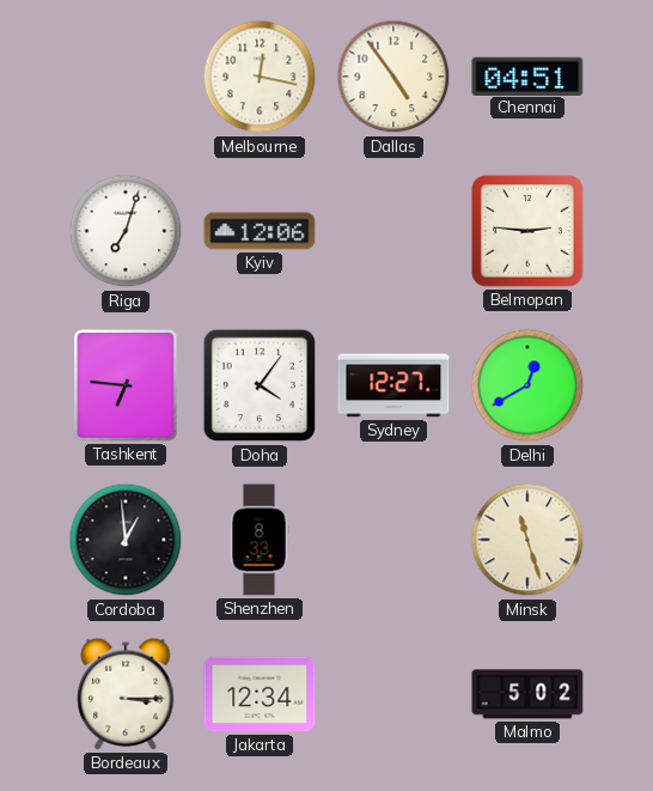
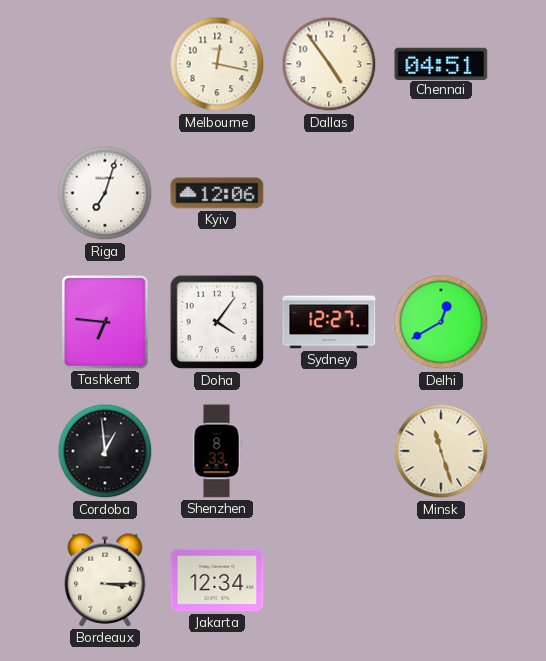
Belmopan: 2:46 -> none
Malmo: 5:02 -> none
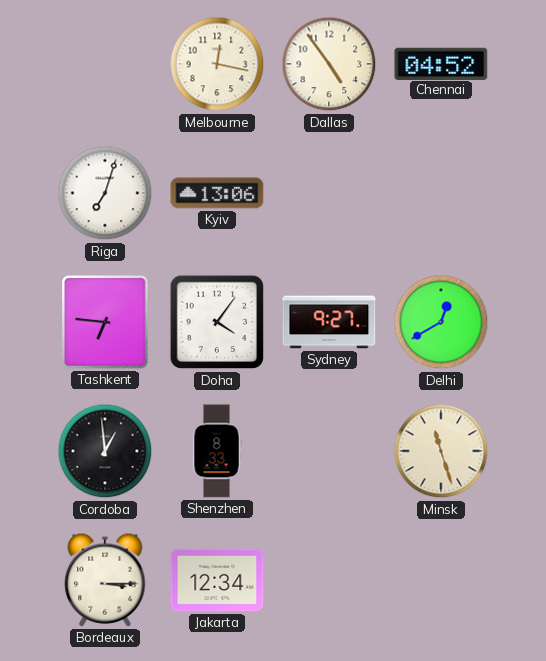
Chennai: 04:51 -> 04:52
Kyiv: 12:06 -> 13:06
Sydney: 12:27 -> 9:27
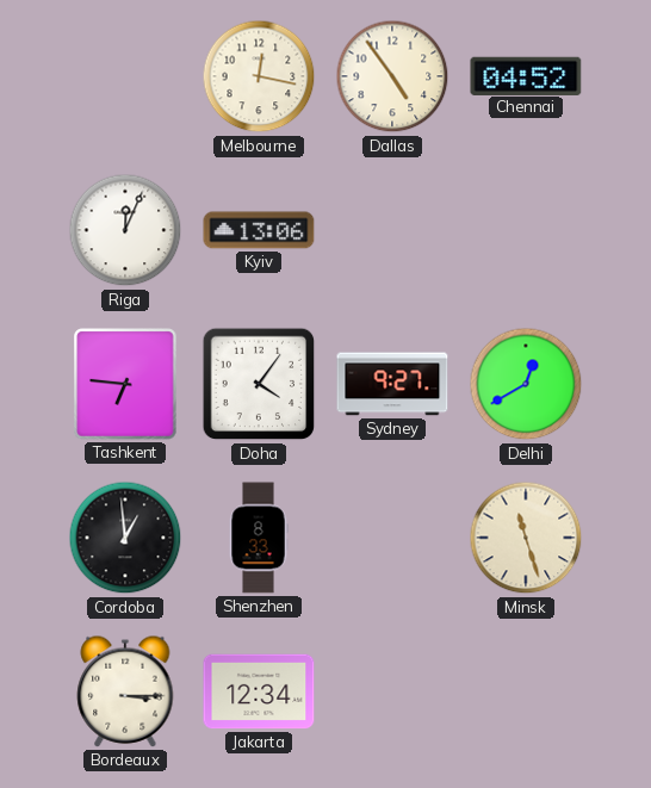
Riga: 7:03 -> 12:04
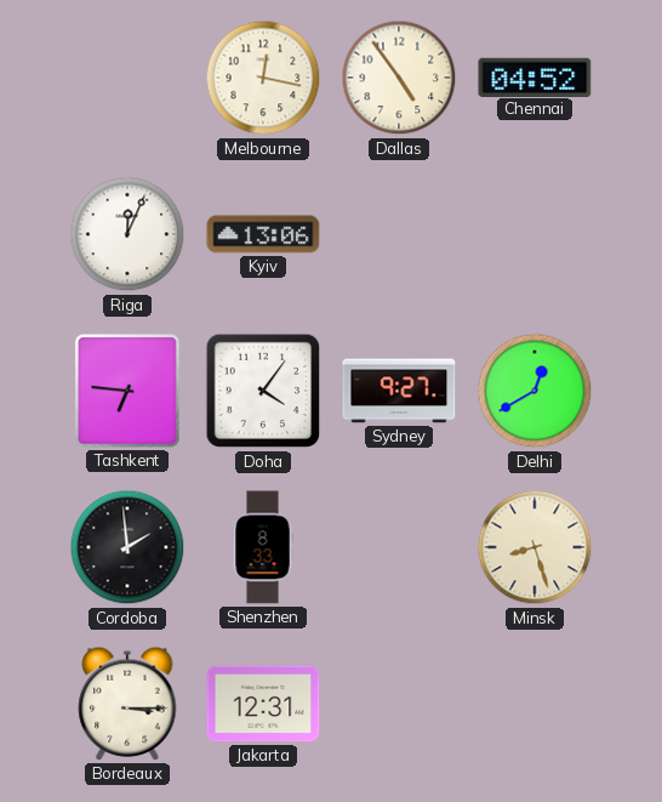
Cordoba: 12:59 -> 1:59
Minsk: 11:27 -> 8:27
Jakarta: 12:34 -> 12:31
